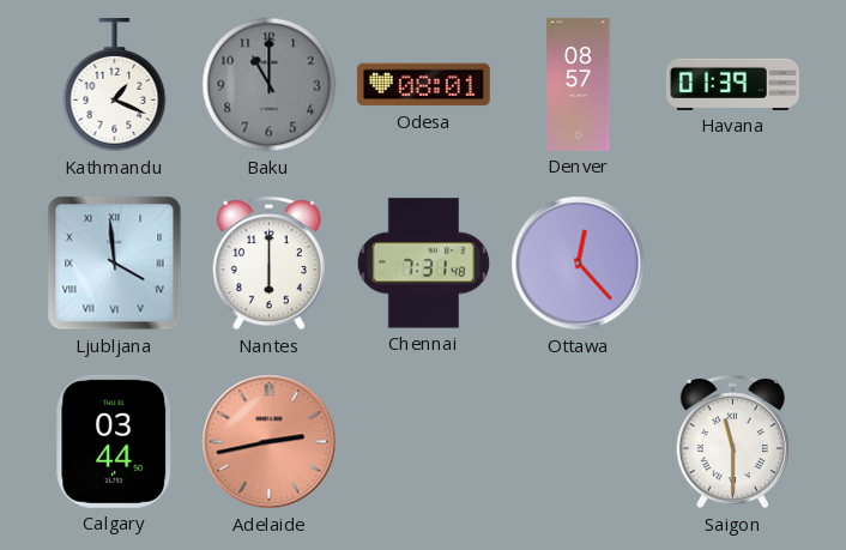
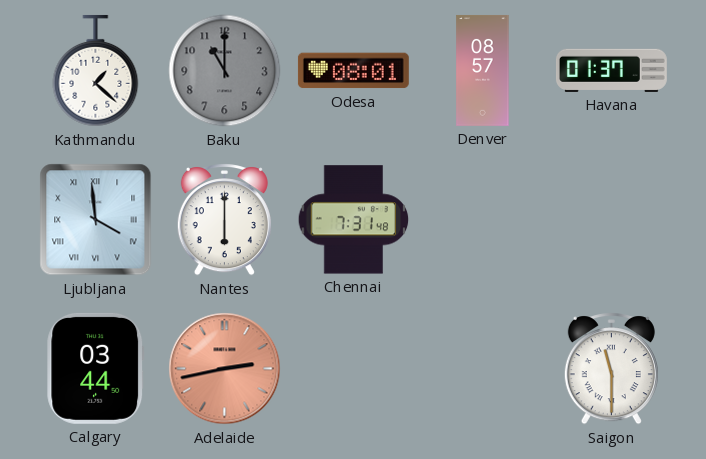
Kathmandu: 1:19 -> 1:22
Havana: 01:39 -> 01:37
Ottawa: 12:23 -> none
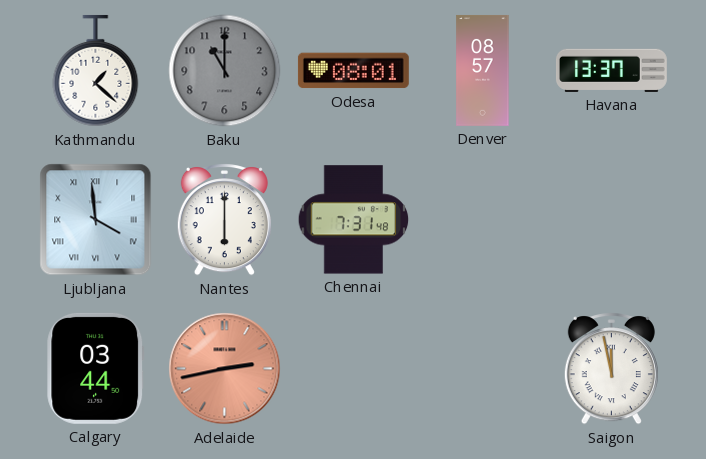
Havana: 01:37 -> 13:37
Saigon: 11:30 -> 11:58
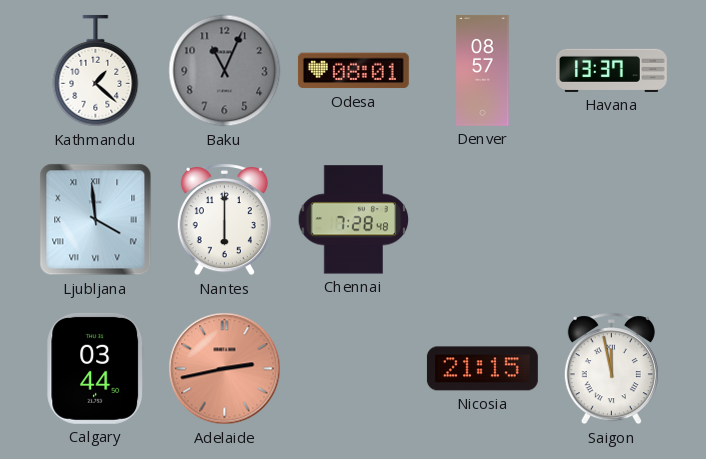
Baku: 11:00 -> 11:04
Chennai: 7:31 -> 7:28
Nicosia: none -> 21:15
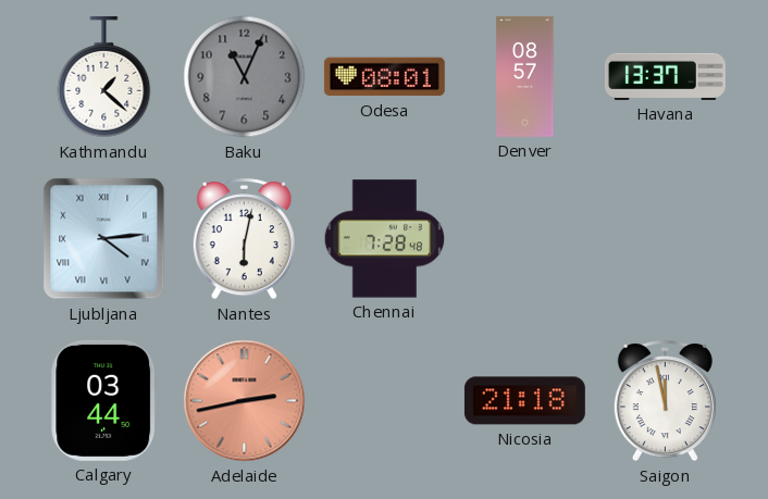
Ljubljana: 3:59 -> 4:14
Nantes: 6:00 -> 6:02
Nicosia: 21:15 -> 21:18
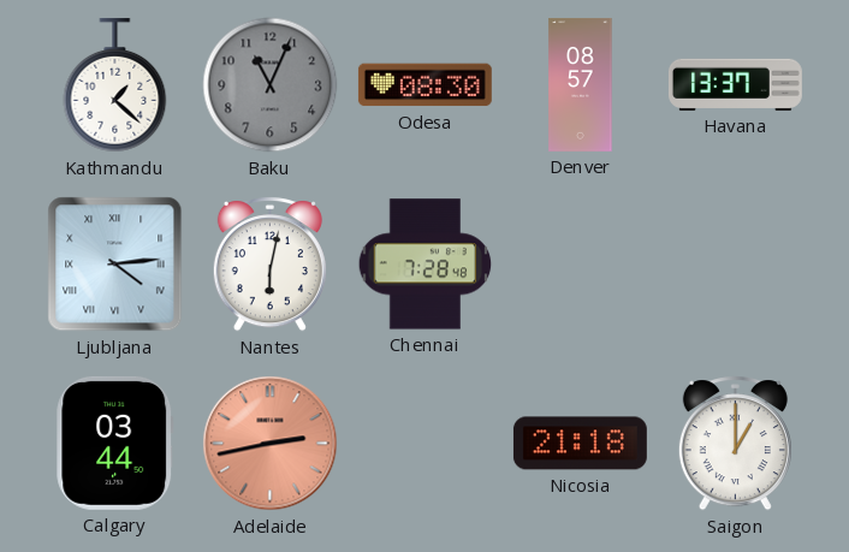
Odesa: 08:01 -> 08:30
Saigon: 11:58 -> 1:00
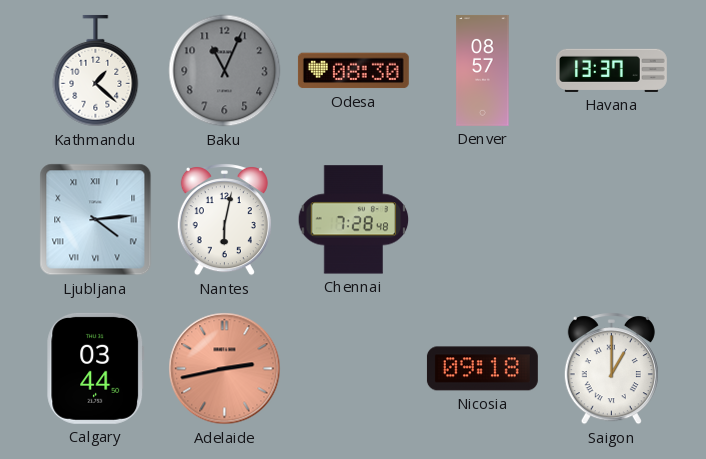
Nicosia: 21:18 -> 09:18
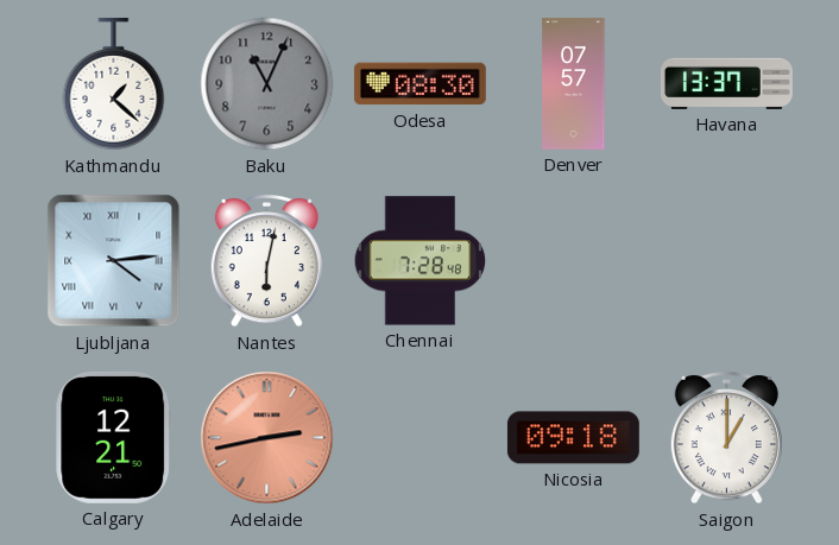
Denver: 08:57 -> 07:57
Calgary: 03:44 -> 12:21
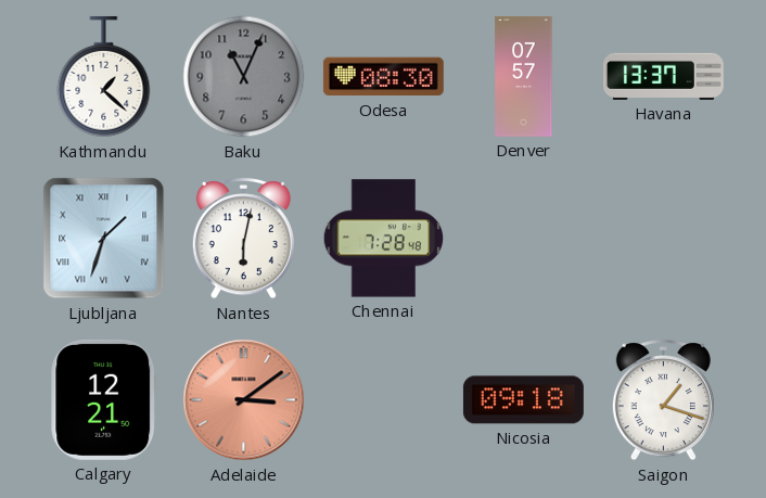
Ljubljana: 4:14 -> 1:33
Adelaide: 2:43 -> 3:09
Saigon: 1:00 -> 1:18
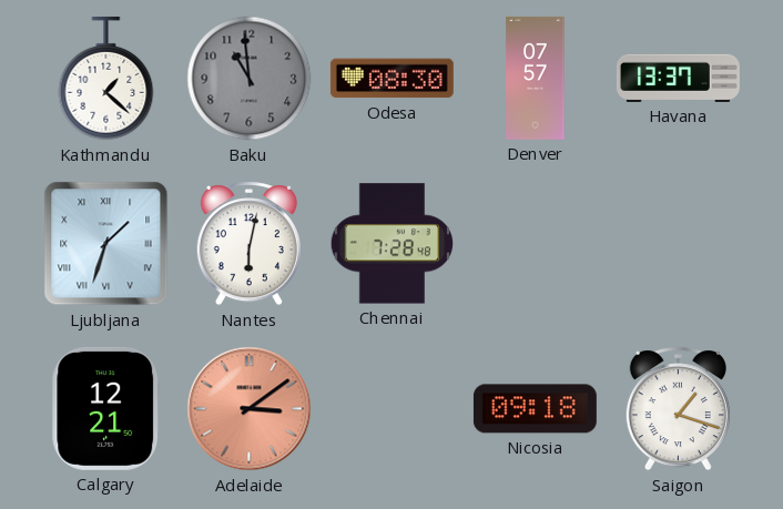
Baku: 11:04 -> 10:59
